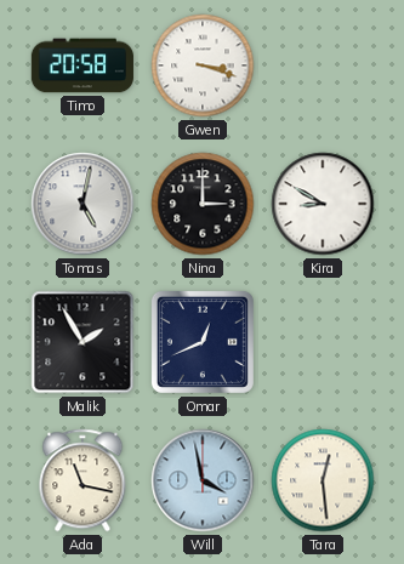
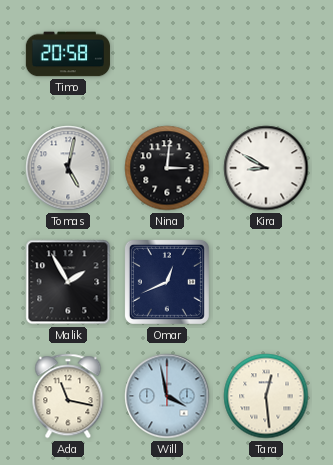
Gwen: 3:18 -> none
Nina: 3:00 -> 3:01
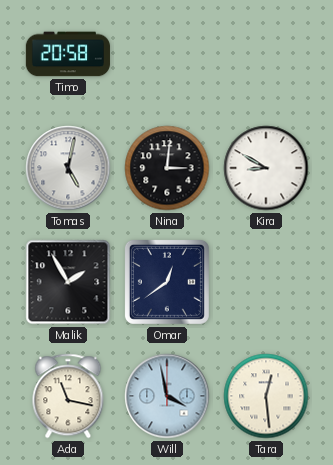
Omar: 12:41 -> 12:39
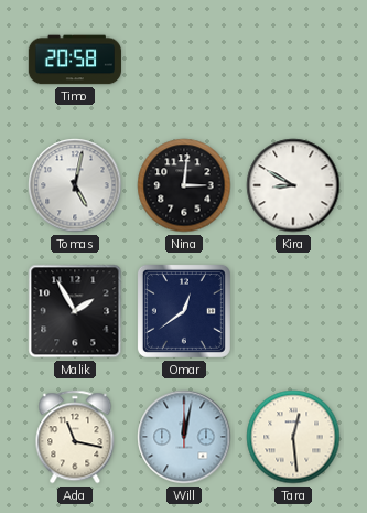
Will: 3:58 -> 12:02
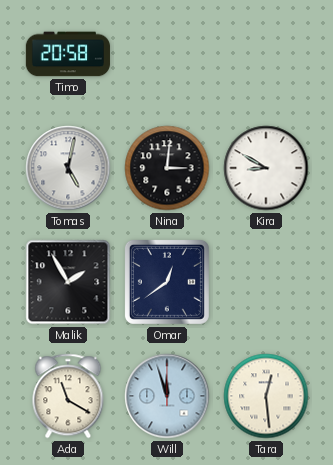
Ada: 11:17 -> 11:20
Will: 12:02 -> 11:57
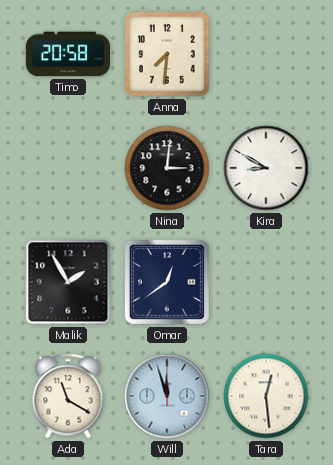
Anna: none -> 7:31
Tomas: 5:02 -> none
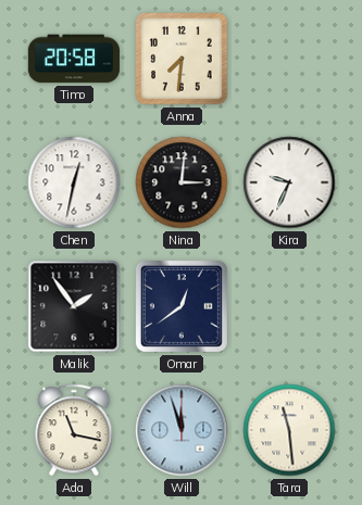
Chen: none -> 12:32
Kira: 8:50 -> 9:34
Malik: 1:55 -> 1:54
Ada: 11:20 -> 11:17
Tara: 12:29 -> 11:29
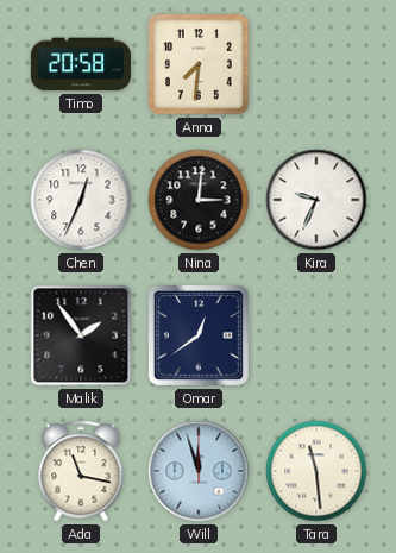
Chen: 12:32 -> 12:34
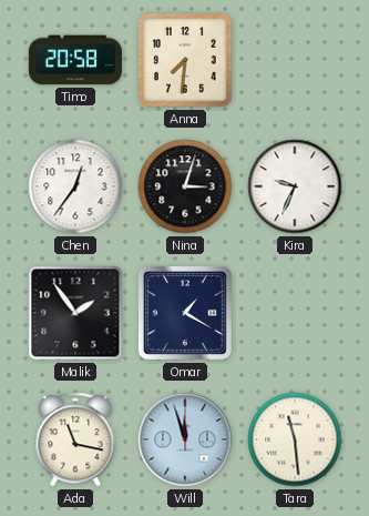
Chen: 12:34 -> 12:36
Nina: 3:01 -> 3:03
Omar: 12:39 -> 1:20
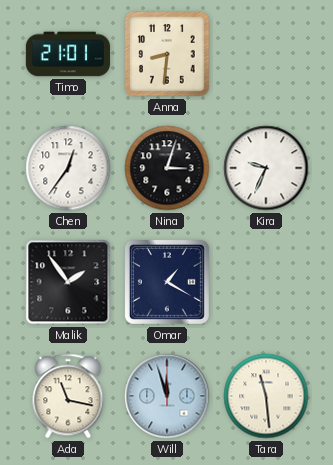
Timo: 20:58 -> 21:01
Anna: 7:31 -> 8:31
